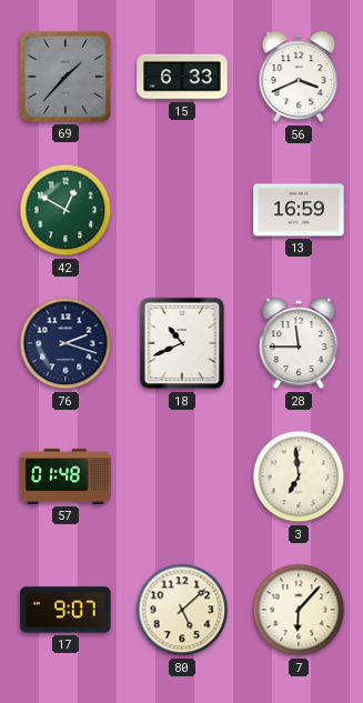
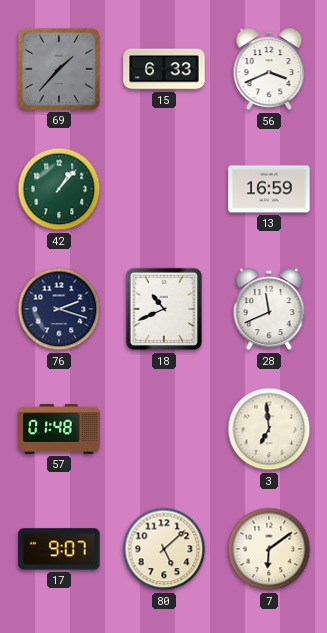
42: 12:50 -> 1:07
28: 11:45 -> 11:41
7: 6:07 -> 6:09
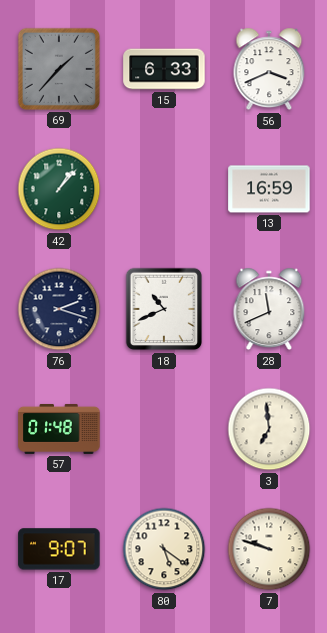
80: 5:08 -> 5:21
7: 6:09 -> 9:48
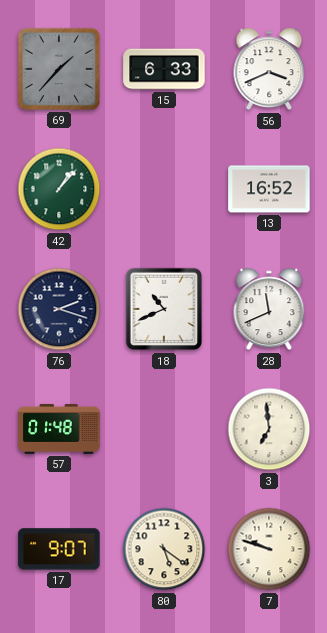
13: 16:59 -> 16:52
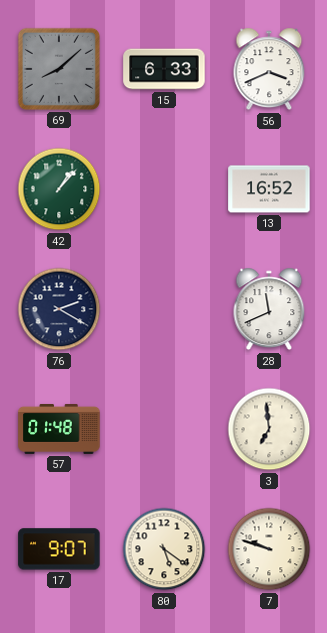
69: 1:37 -> 8:08
76: 2:18 -> 2:20
18: 10:41 -> none
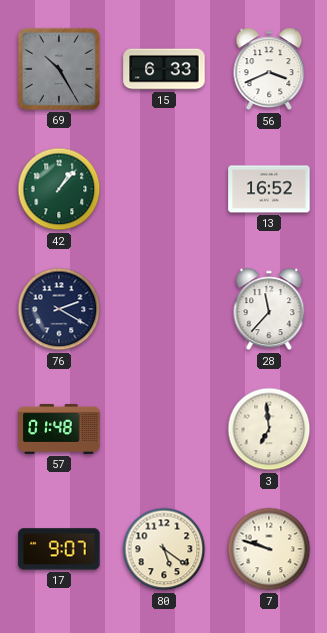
69: 8:08 -> 10:25
28: 11:41 -> 11:37
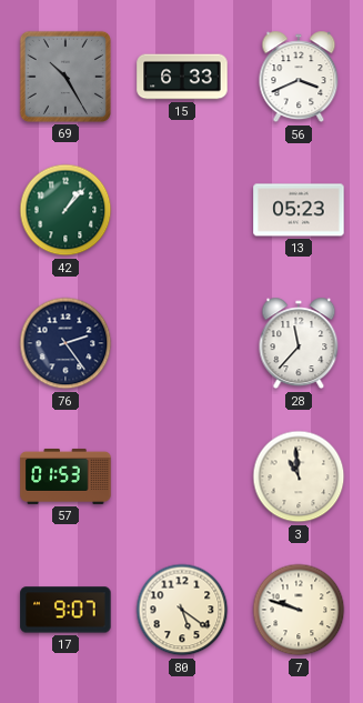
13: 16:52 -> 05:23
76: 2:20 -> 2:24
57: 01:48 -> 01:53
3: 6:59 -> 10:59
